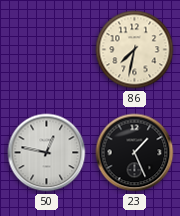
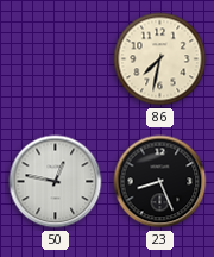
23: 1:26 -> 8:26
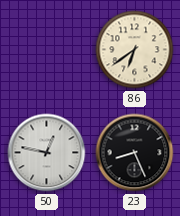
86: 7:32 -> 6:39
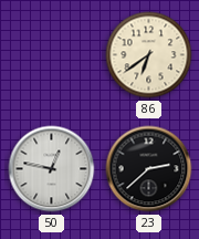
23: 8:26 -> 2:38
